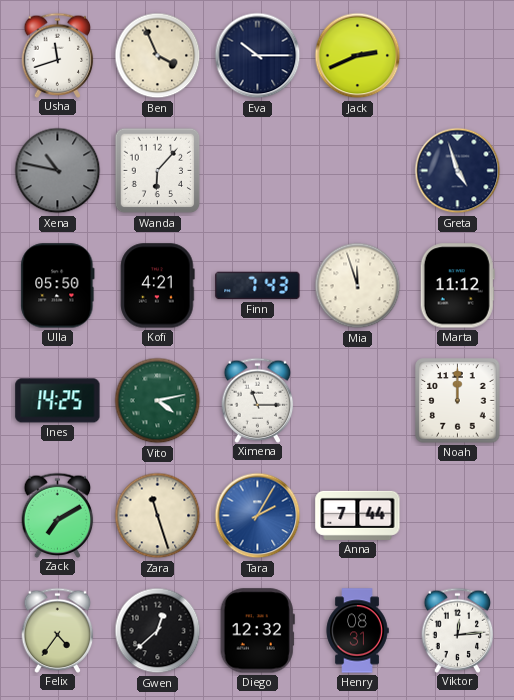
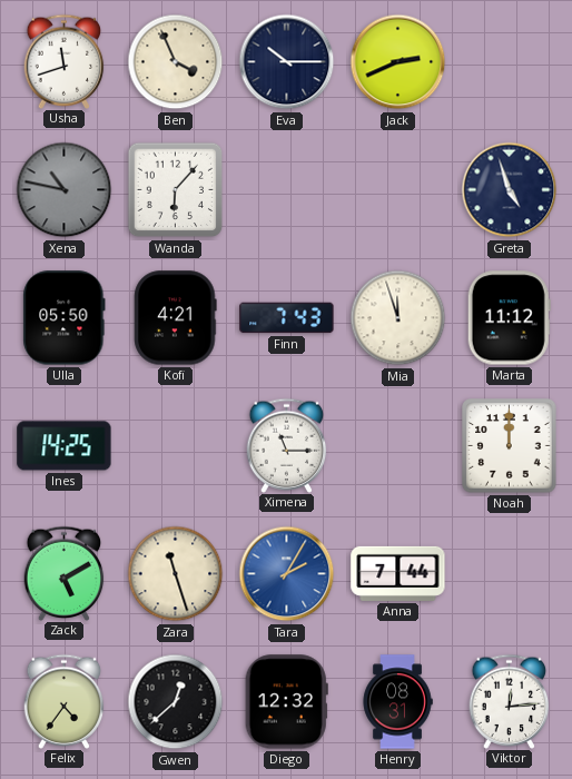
Vito: 4:13 -> none
Zack: 7:10 -> 5:10
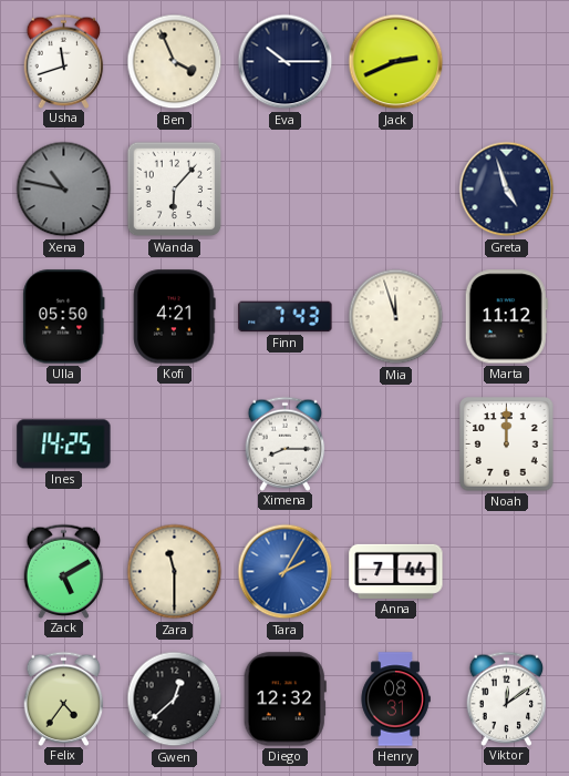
Ximena: 11:15 -> 8:15
Zara: 11:27 -> 11:30
Viktor: 12:14 -> 12:09
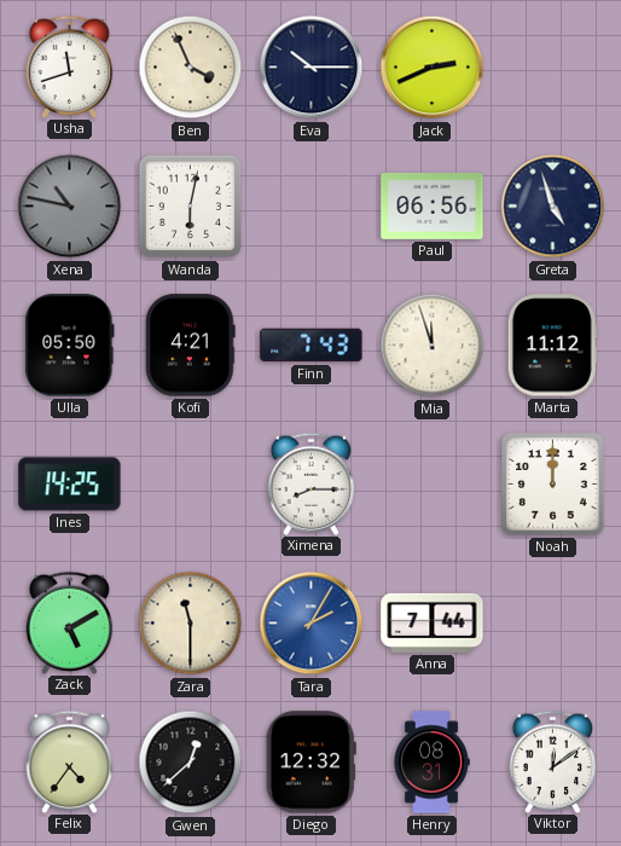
Wanda: 6:07 -> 6:02
Paul: none -> 06:56
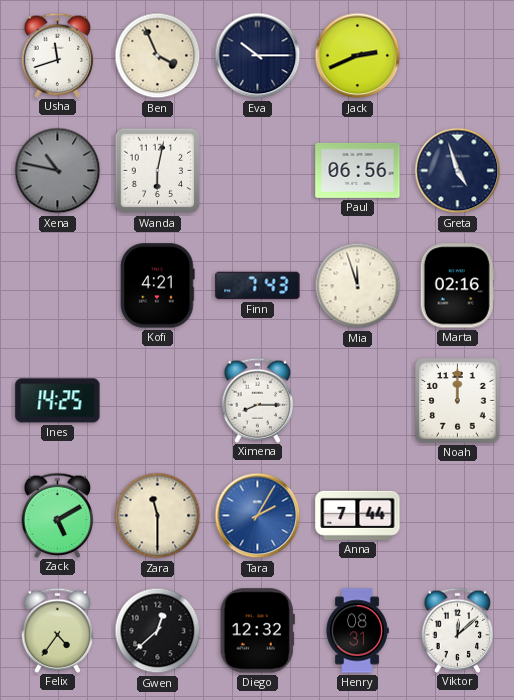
Ulla: 05:50 -> none
Marta: 11:12 -> 02:16
Viktor: 12:09 -> 12:08
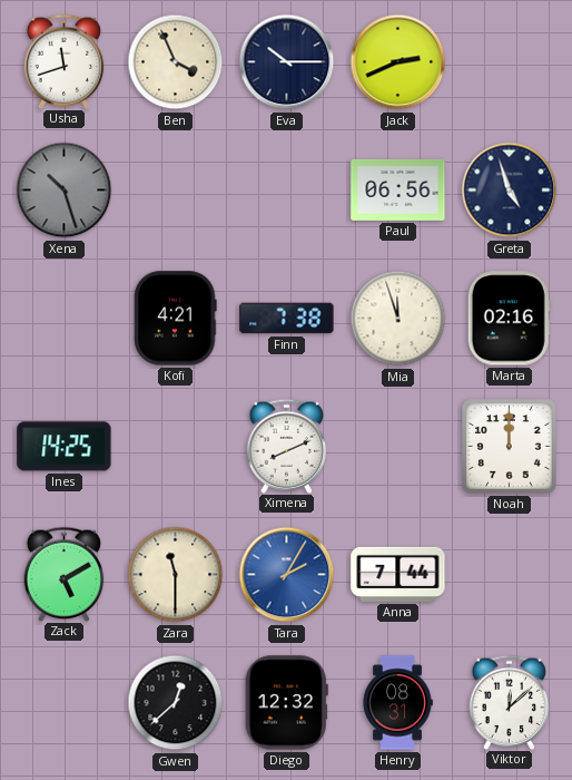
Xena: 10:47 -> 10:27
Wanda: 6:02 -> none
Finn: 7:43 -> 7:38
Ximena: 8:15 -> 8:11
Felix: 4:36 -> none
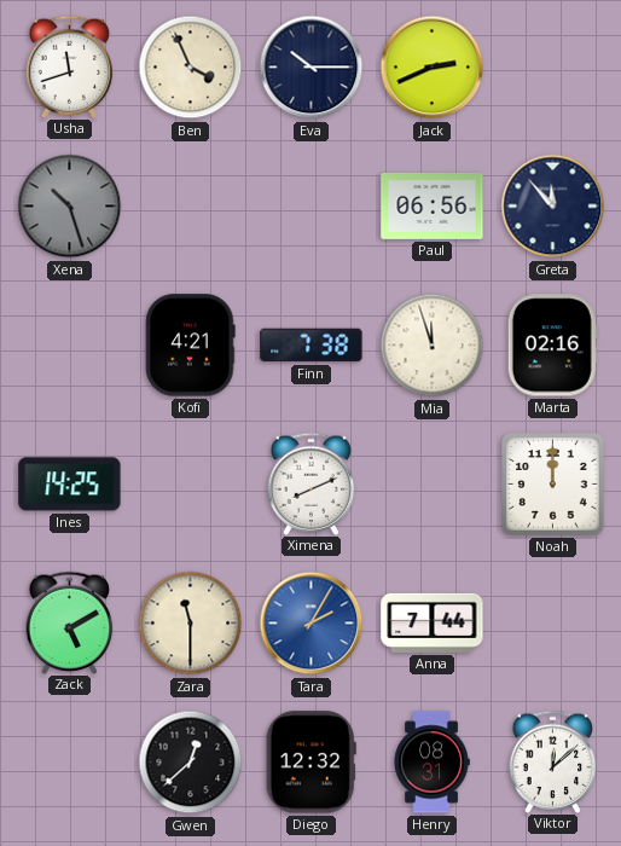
Greta: 4:57 -> 11:53
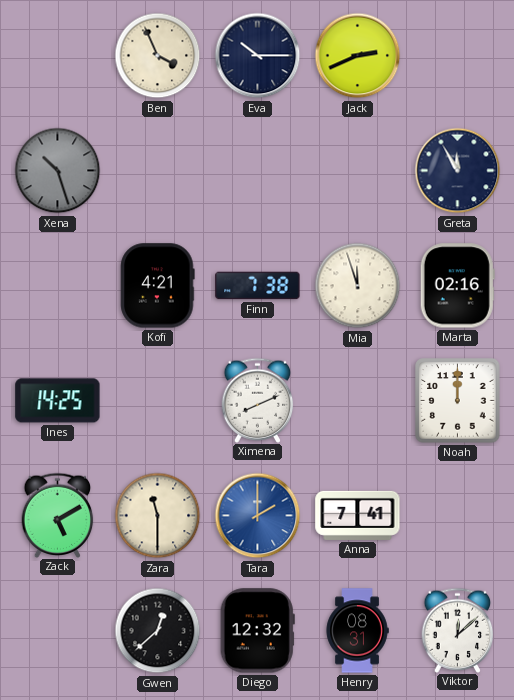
Usha: 11:42 -> none
Paul: 06:56 -> none
Greta: 11:53 -> 11:55
Tara: 2:05 -> 2:00
Anna: 7:44 -> 7:41
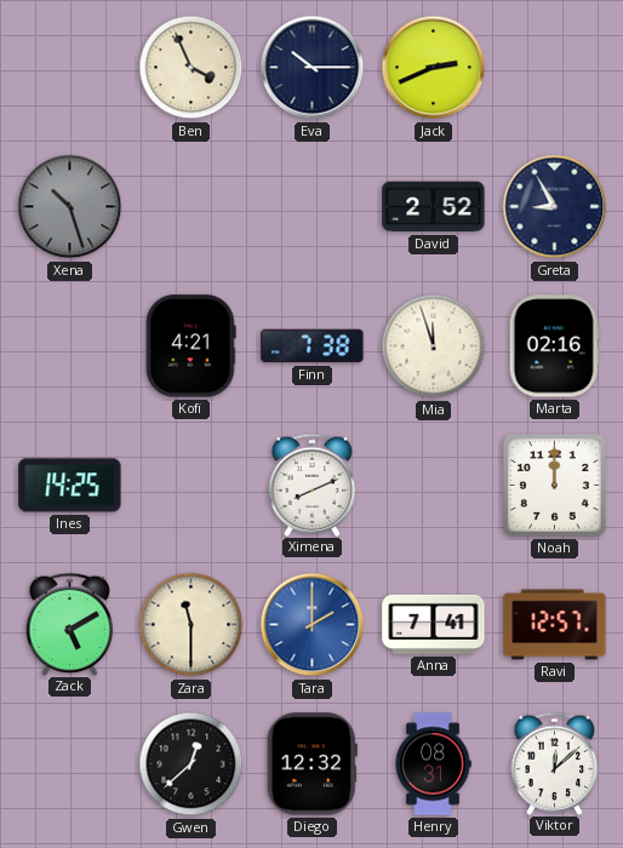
David: none -> 2:52
Greta: 11:55 -> 8:55
Ravi: none -> 12:57
